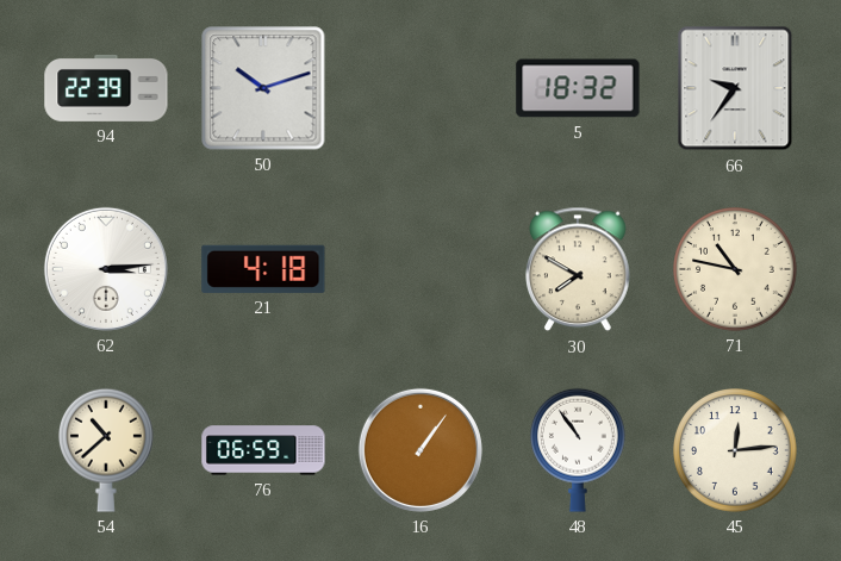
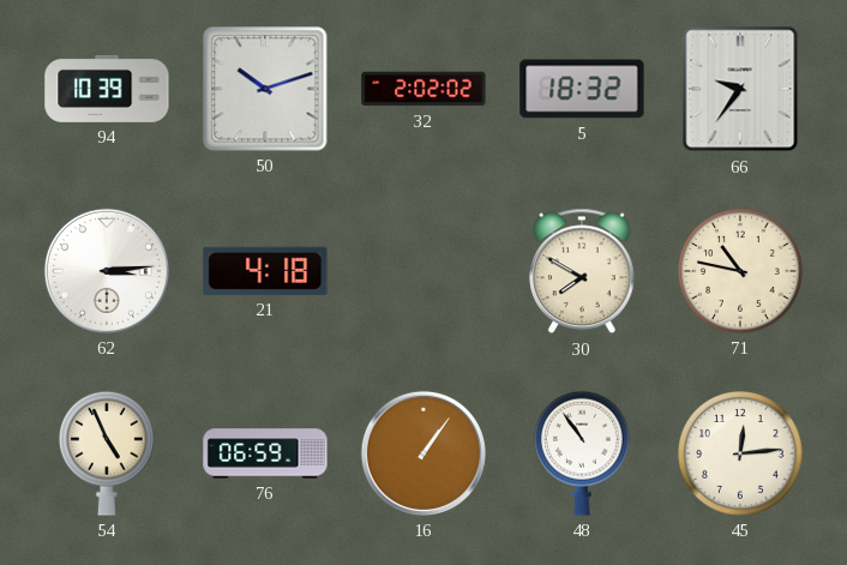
94: 22:39 -> 10:39
32: none -> 2:02
54: 10:38 -> 4:56
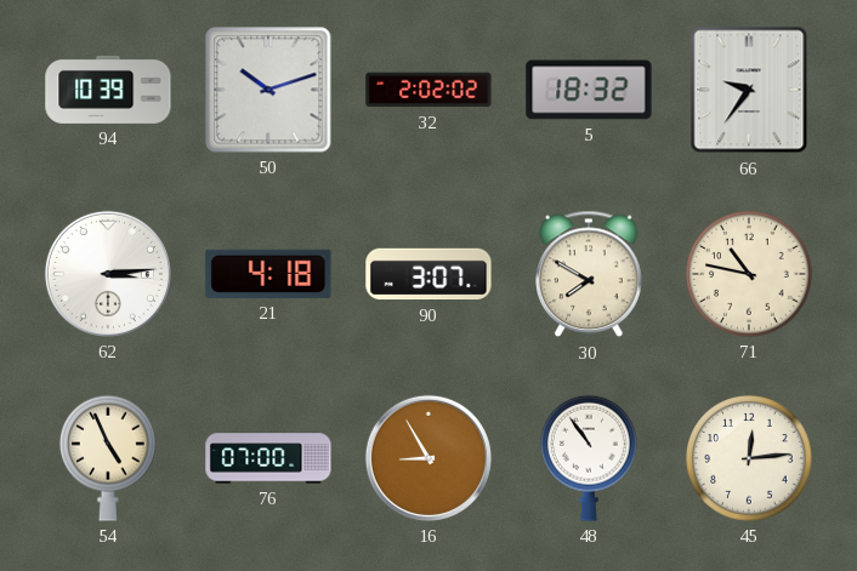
90: none -> 3:07
76: 06:59 -> 07:00
16: 1:06 -> 8:55
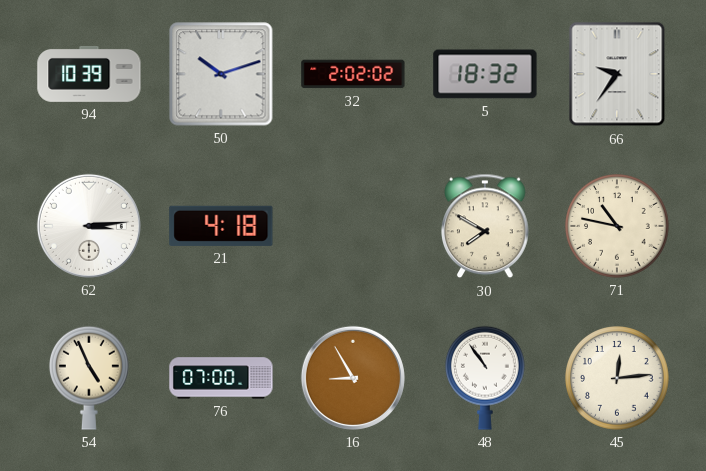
90: 3:07 -> none
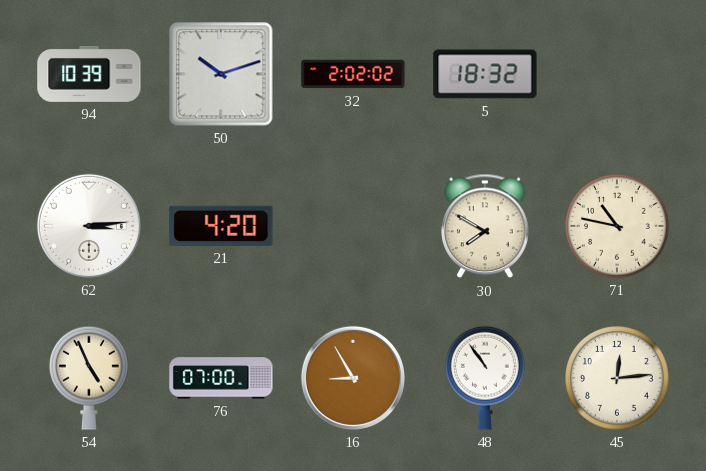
66: 9:36 -> none
21: 4:18 -> 4:20
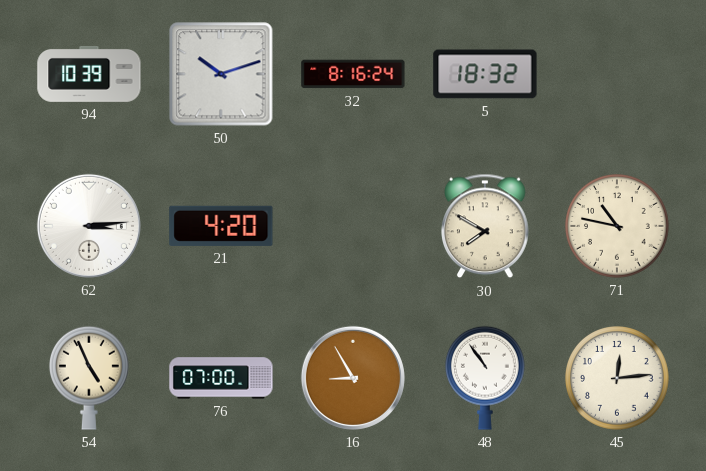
32: 2:02 -> 8:16
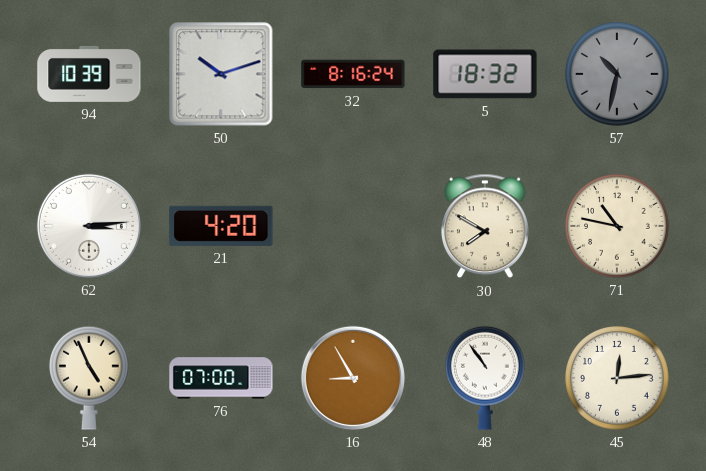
57: none -> 10:32
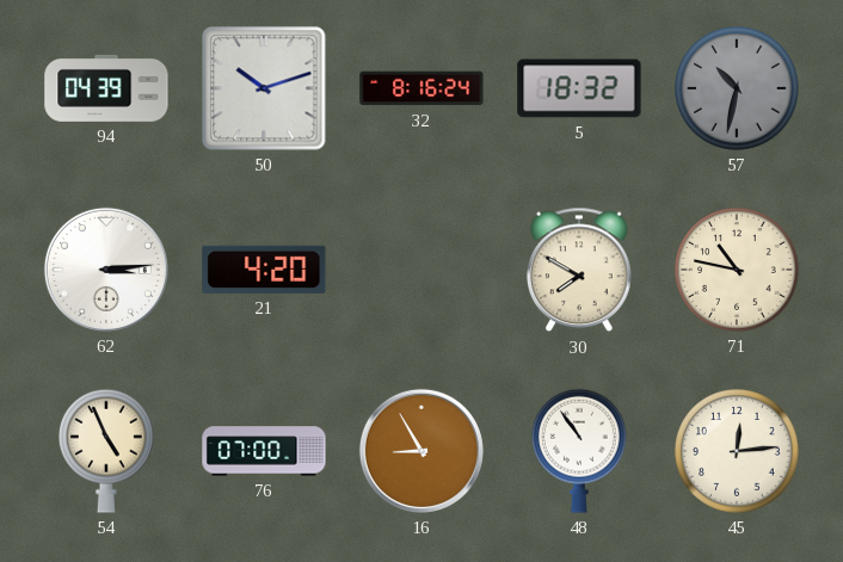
94: 10:39 -> 04:39
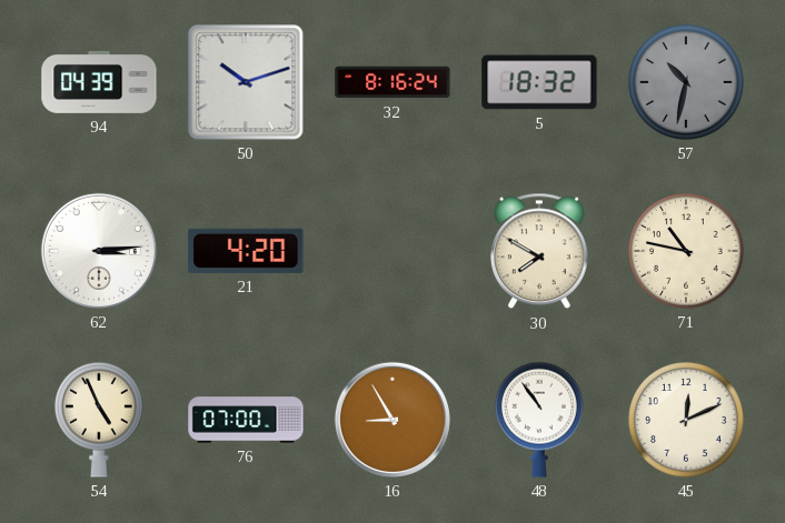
45: 12:14 -> 12:11
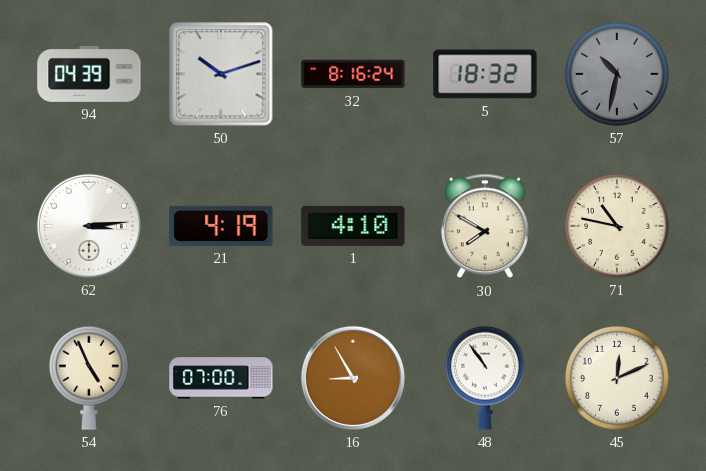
21: 4:20 -> 4:19
1: none -> 4:10
